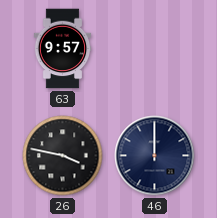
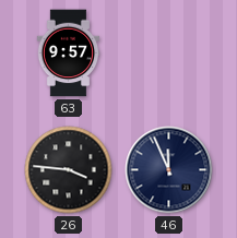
26: 3:47 -> 3:46
46: 12:00 -> 11:56
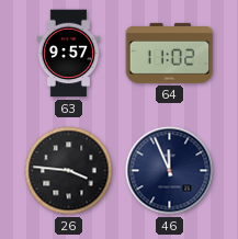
64: none -> 11:02
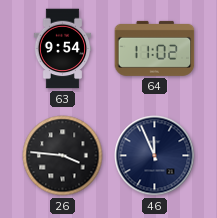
63: 9:57 -> 9:54
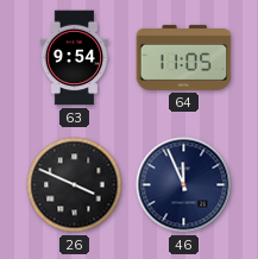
64: 11:02 -> 11:05
26: 3:46 -> 3:49
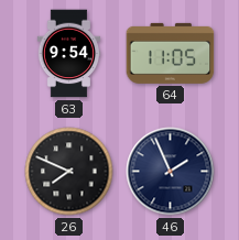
26: 3:49 -> 7:49
46: 11:56 -> 1:56
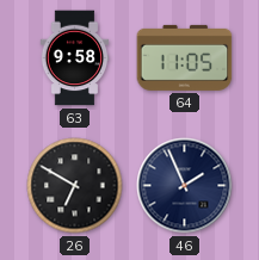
63: 9:54 -> 9:58
26: 7:49 -> 6:50
